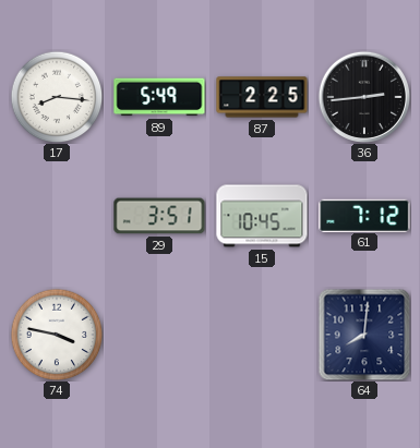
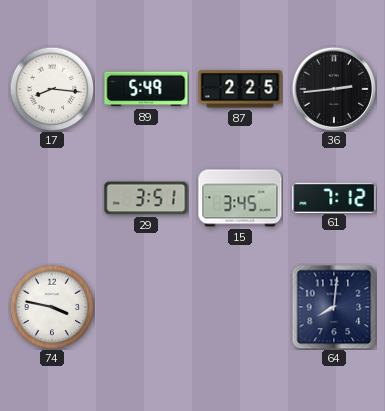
15: 10:45 -> 3:45
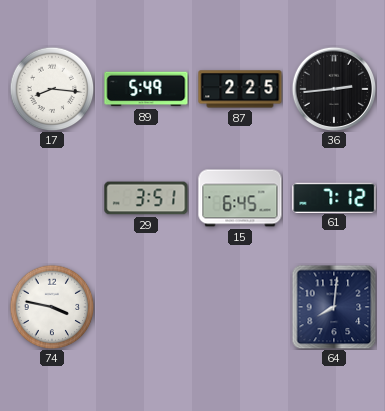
15: 3:45 -> 6:45
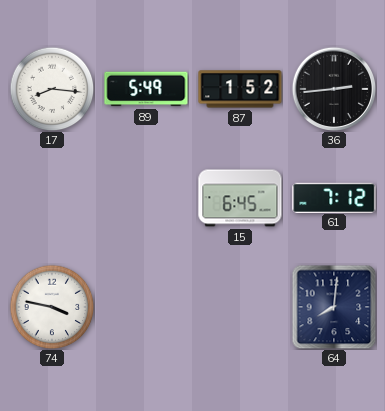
87: 2:25 -> 1:52
29: 3:51 -> none
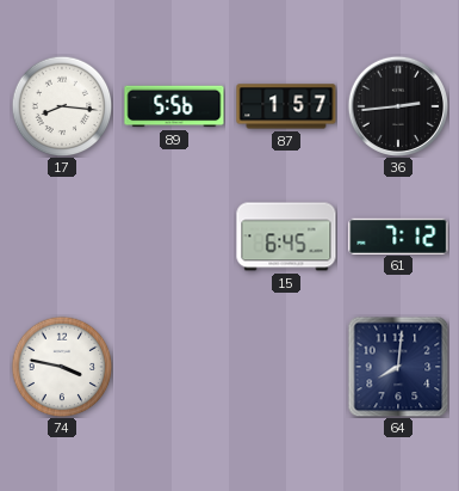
89: 5:49 -> 5:56
87: 1:52 -> 1:57
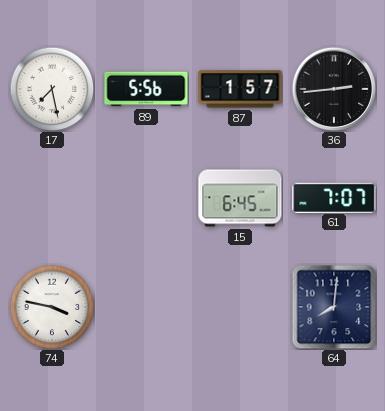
17: 8:16 -> 7:28
61: 7:12 -> 7:07
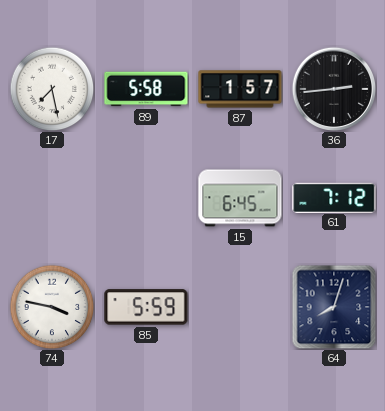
89: 5:56 -> 5:58
61: 7:07 -> 7:12
85: none -> 5:59
64: 8:01 -> 8:03
